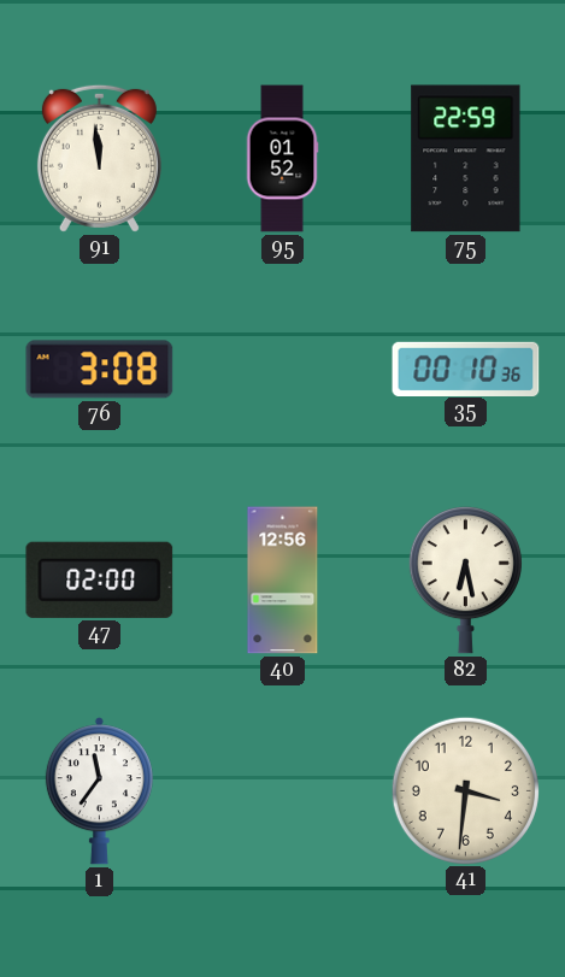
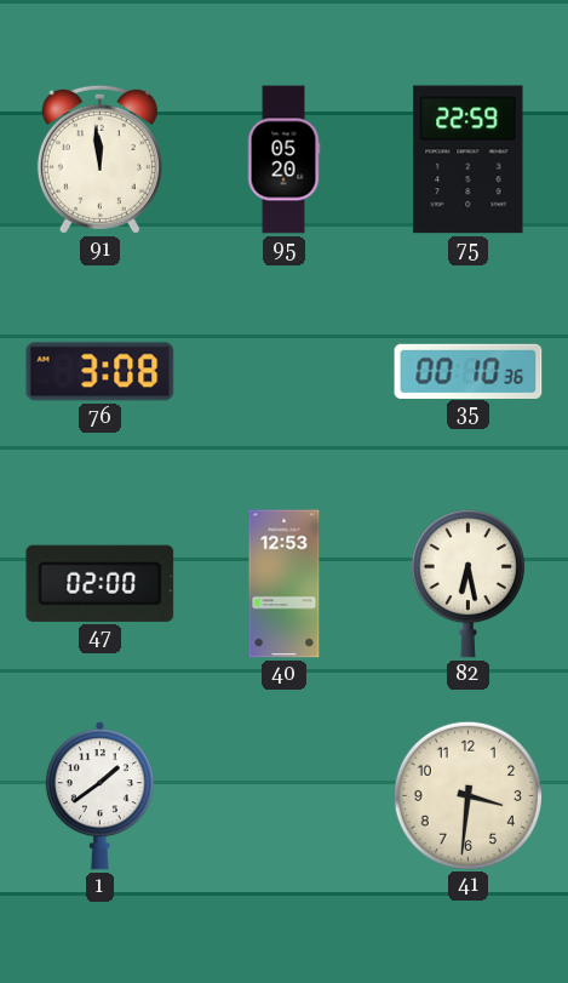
95: 01:52 -> 05:20
40: 12:56 -> 12:53
1: 11:36 -> 1:39
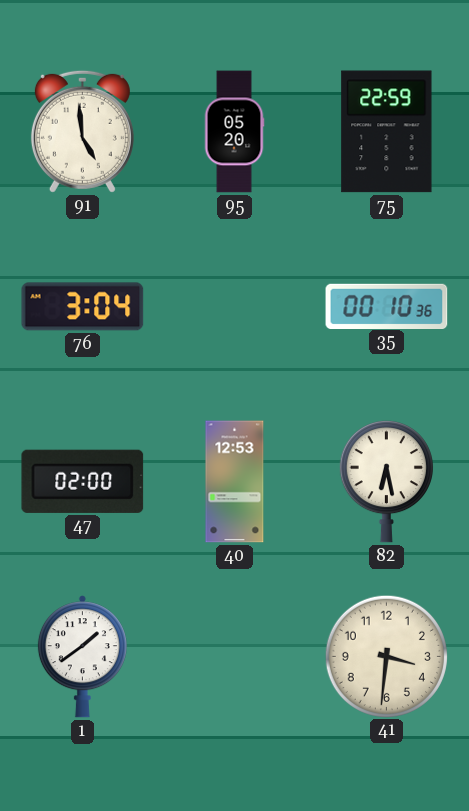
91: 11:59 -> 4:59
76: 3:08 -> 3:04
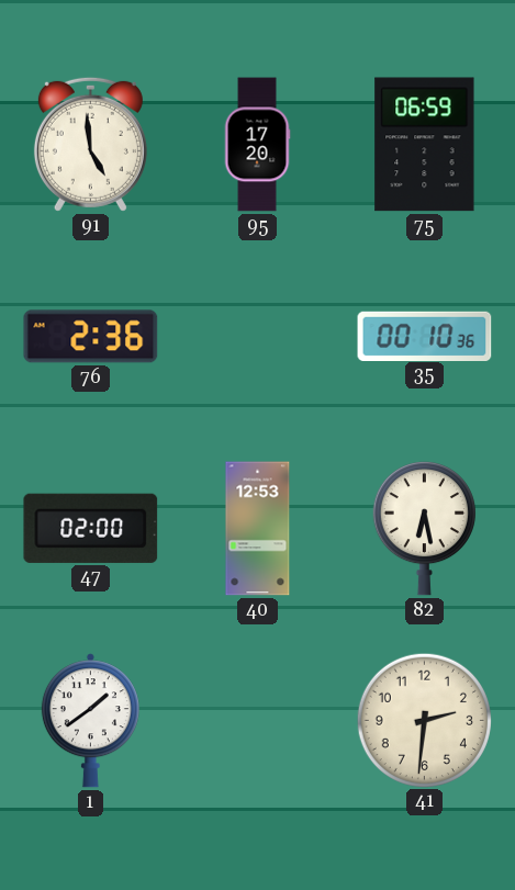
95: 05:20 -> 17:20
75: 22:59 -> 06:59
76: 3:04 -> 2:36
41: 3:31 -> 2:31
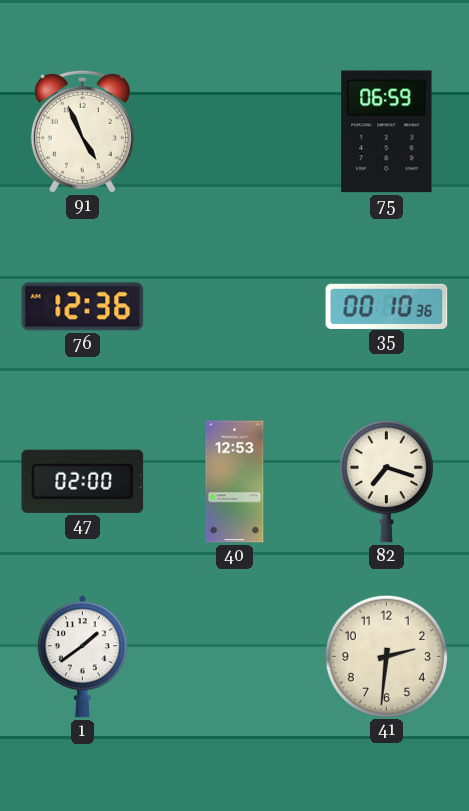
91: 4:59 -> 4:56
95: 17:20 -> none
76: 2:36 -> 12:36
82: 6:28 -> 7:18
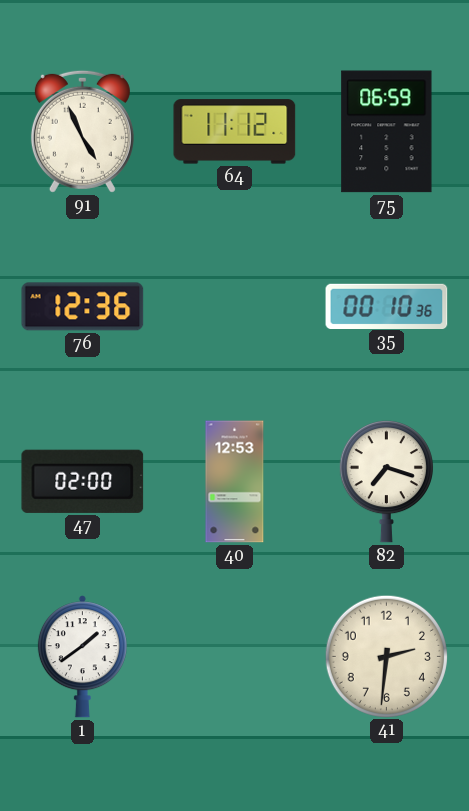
64: none -> 11:12
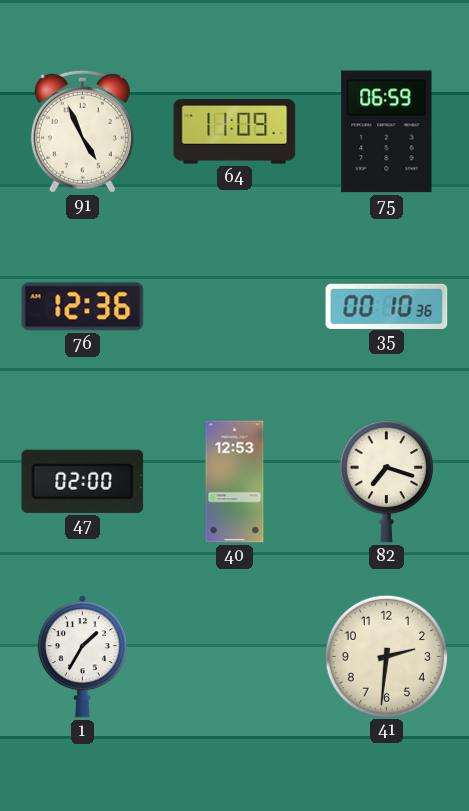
64: 11:12 -> 11:09
1: 1:39 -> 1:35
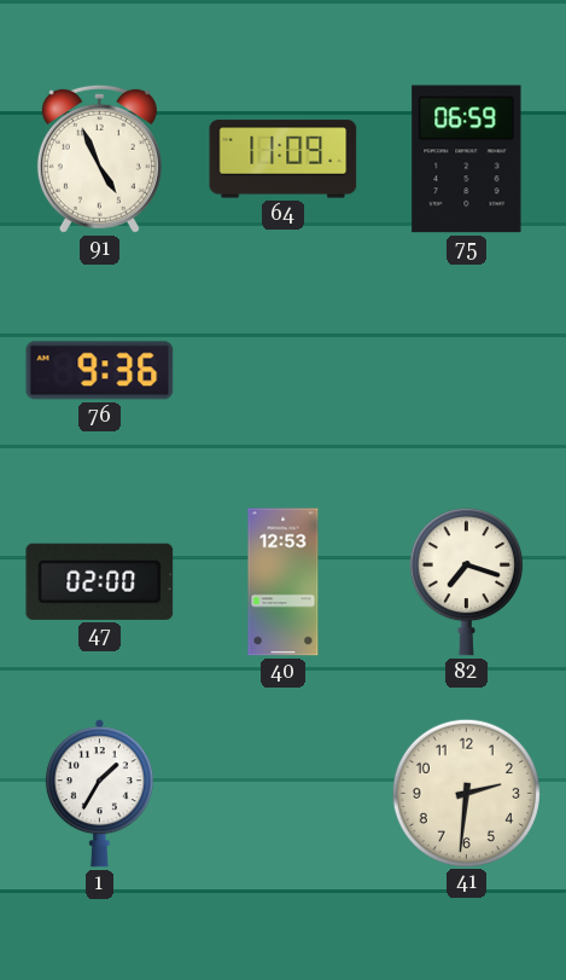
76: 12:36 -> 9:36
35: 00:10 -> none
